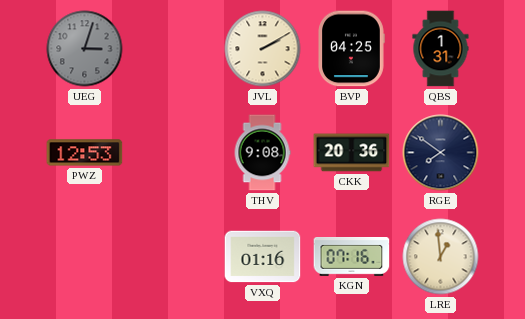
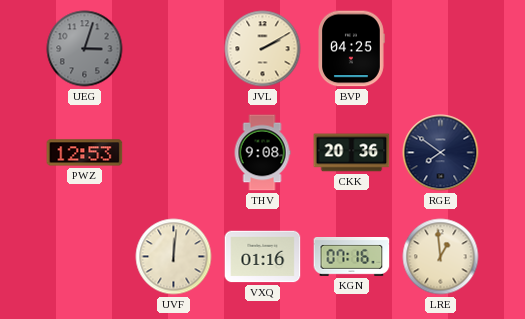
QBS: 1:31 -> none
UVF: none -> 12:01
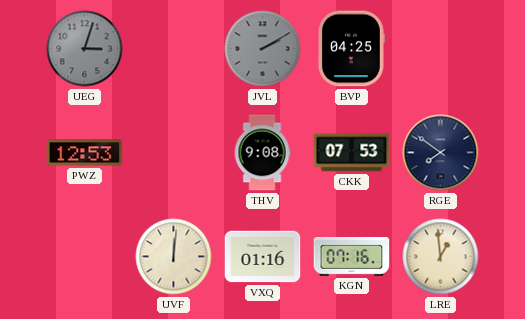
JVL dial: cream -> grey
CKK: 20:36 -> 07:53
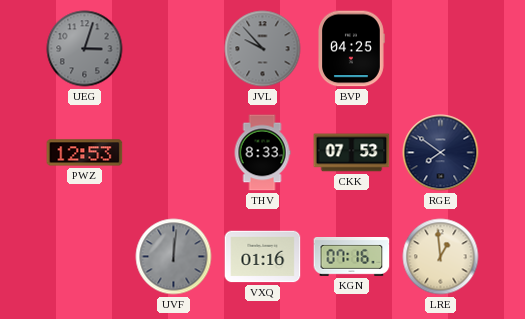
JVL: 2:10 -> 9:53
THV: 9:08 -> 8:33
UVF dial: cream -> grey
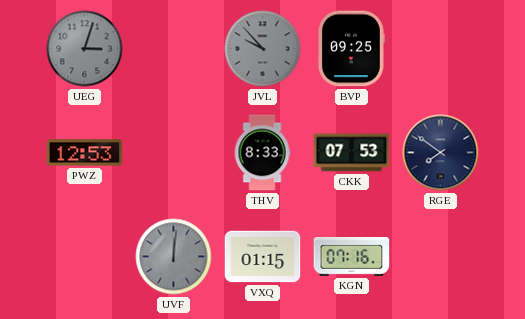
BVP: 04:25 -> 09:25
VXQ: 01:16 -> 01:15
LRE: 12:59 -> none
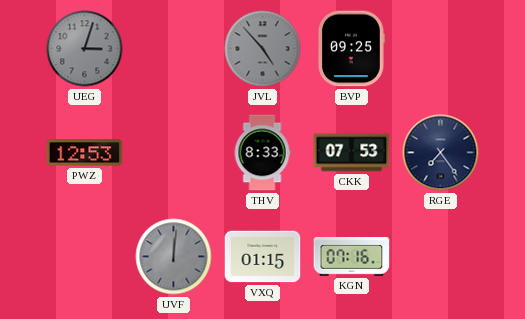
JVL: 9:53 -> 4:53
RGE: 7:51 -> 7:24
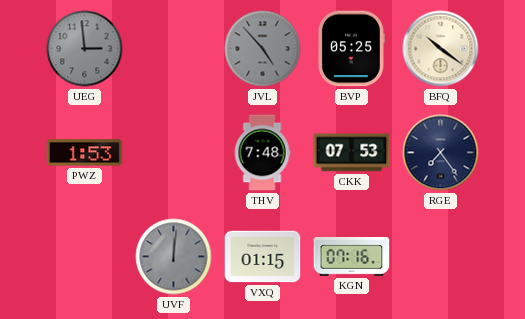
UEG: 3:03 -> 2:59
BVP: 09:25 -> 05:25
BFQ: none -> 10:21
PWZ: 12:53 -> 1:53
THV: 8:33 -> 7:48
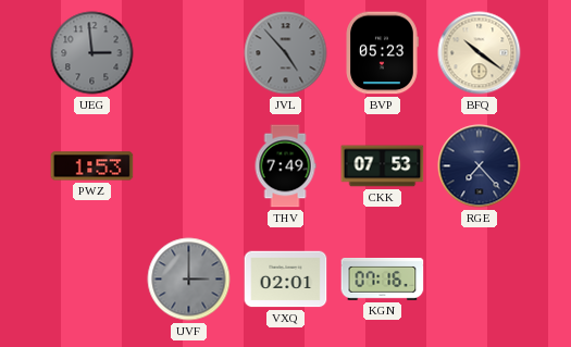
BVP: 05:25 -> 05:23
THV: 7:48 -> 7:49
RGE: 7:24 -> 7:23
UVF: 12:01 -> 3:00
VXQ: 01:15 -> 02:01
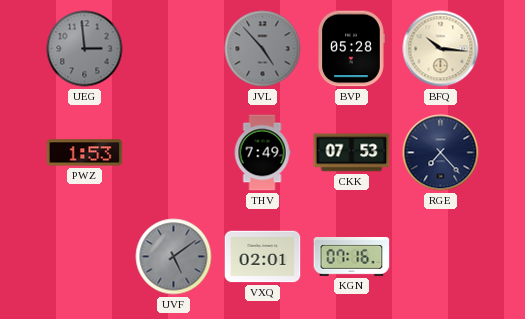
BVP: 05:23 -> 05:28
BFQ: 10:21 -> 10:16
UVF: 3:00 -> 5:09
